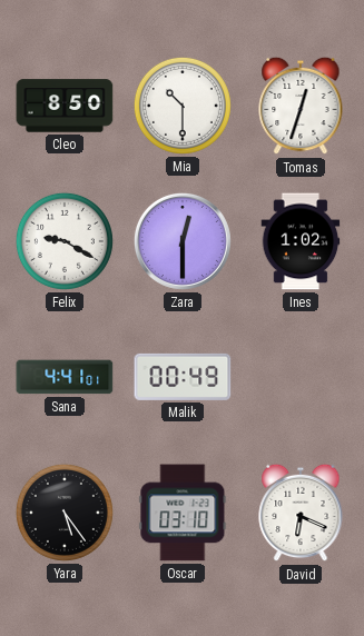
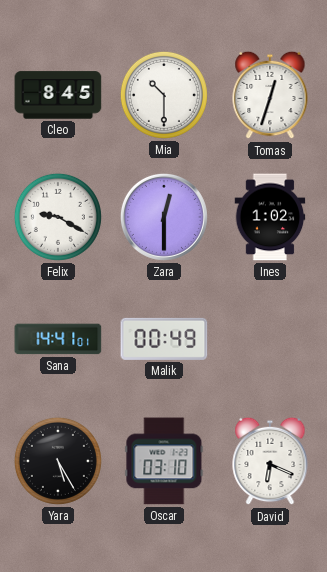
Cleo: 8:50 -> 8:45
Sana: 4:41 -> 14:41
Yara: 5:24 -> 5:25
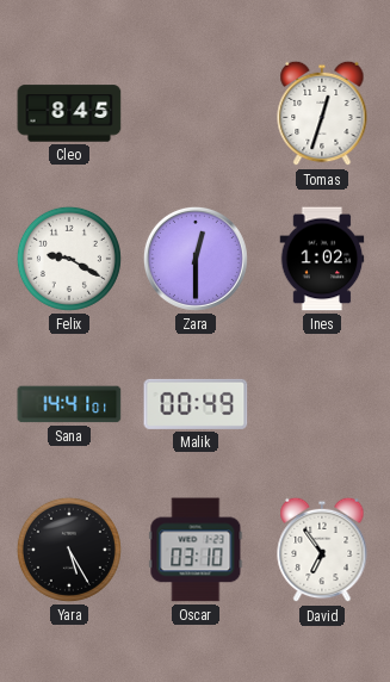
Mia: 10:30 -> none
David: 6:19 -> 6:54
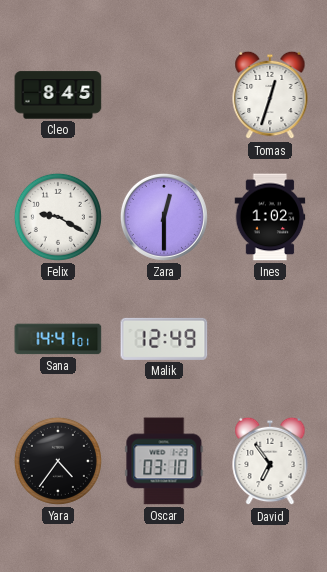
Malik: 00:49 -> 12:49
Yara: 5:25 -> 4:36
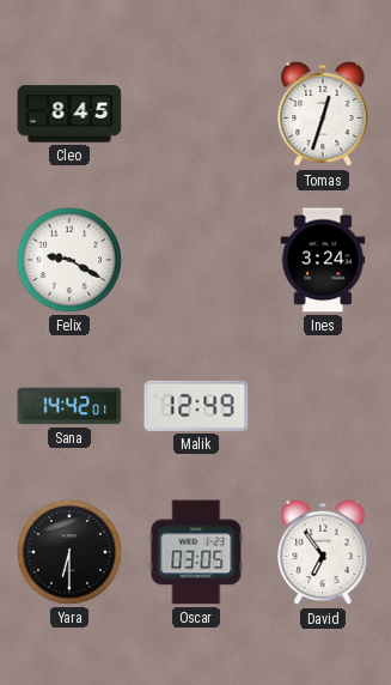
Zara: 12:30 -> none
Ines: 1:02 -> 3:24
Sana: 14:41 -> 14:42
Yara: 4:36 -> 6:30
Oscar: 03:10 -> 03:05
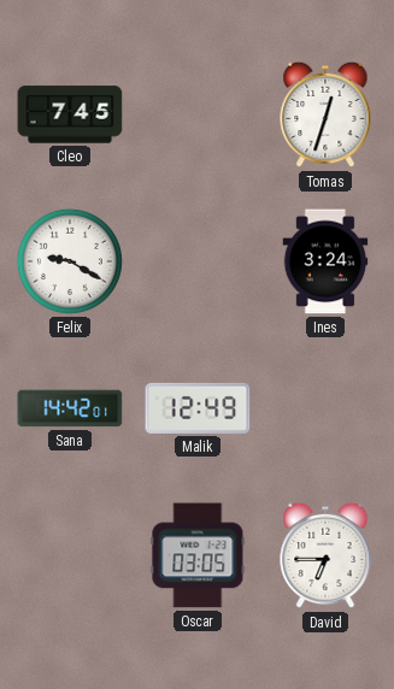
Cleo: 8:45 -> 7:45
Yara: 6:30 -> none
David: 6:54 -> 6:45
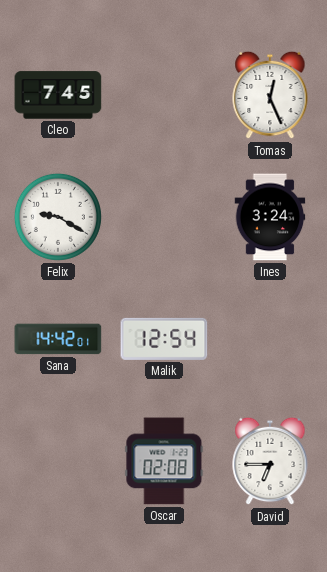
Tomas: 12:33 -> 12:26
Malik: 12:49 -> 12:54
Oscar: 03:05 -> 02:08
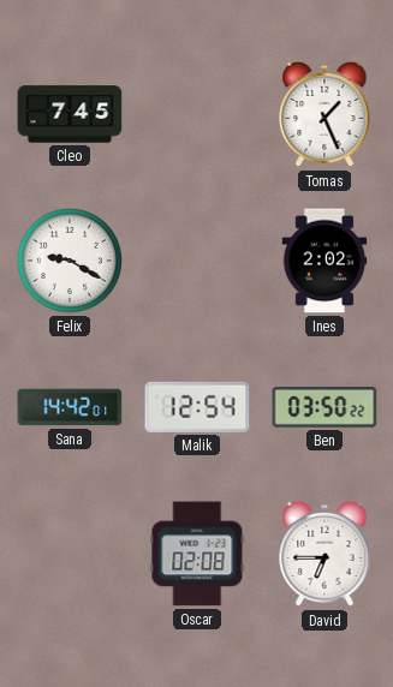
Tomas: 12:26 -> 1:26
Ines: 3:24 -> 2:02
Ben: none -> 03:50
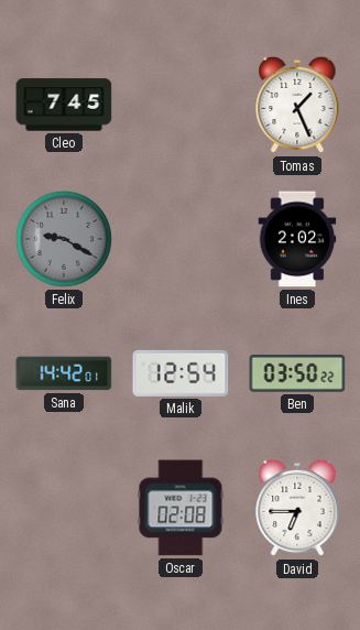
Felix dial: white -> grey
